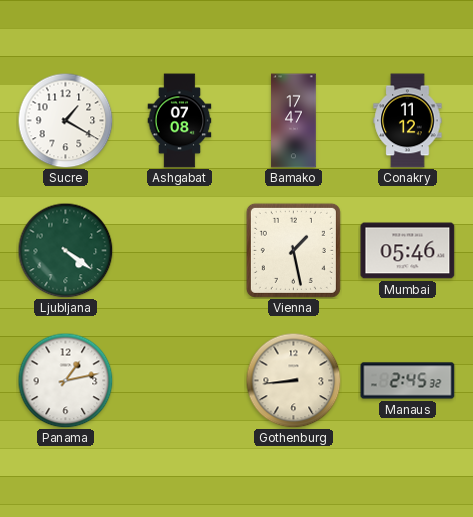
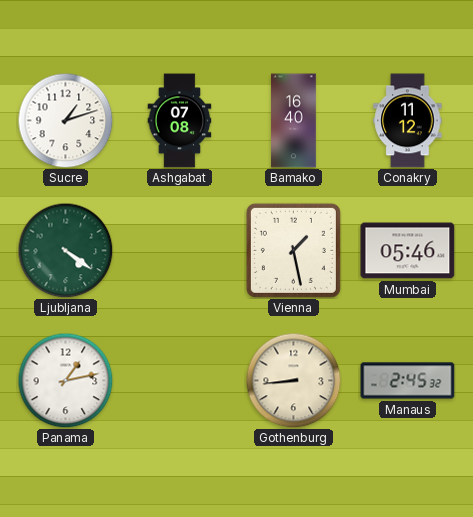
Sucre: 1:20 -> 1:12
Bamako: 17:47 -> 16:40
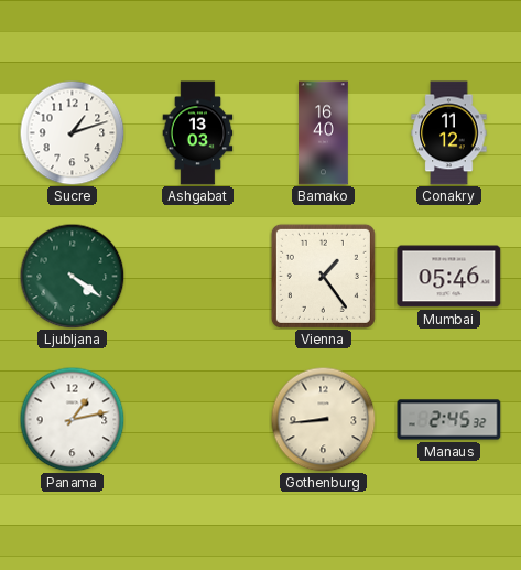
Ashgabat: 07:08 -> 13:03
Vienna: 1:28 -> 1:24
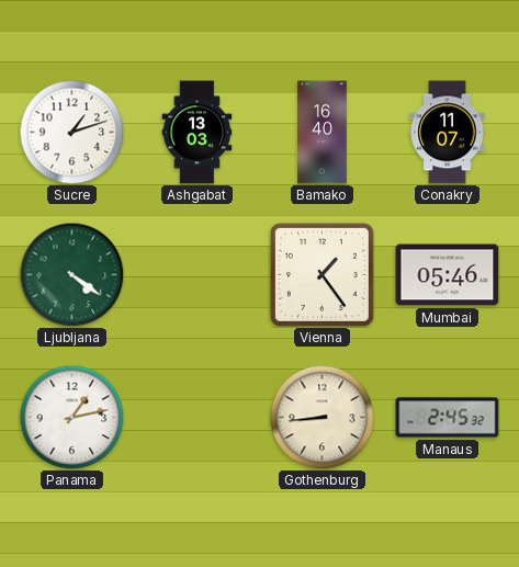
Conakry: 11:12 -> 11:07
